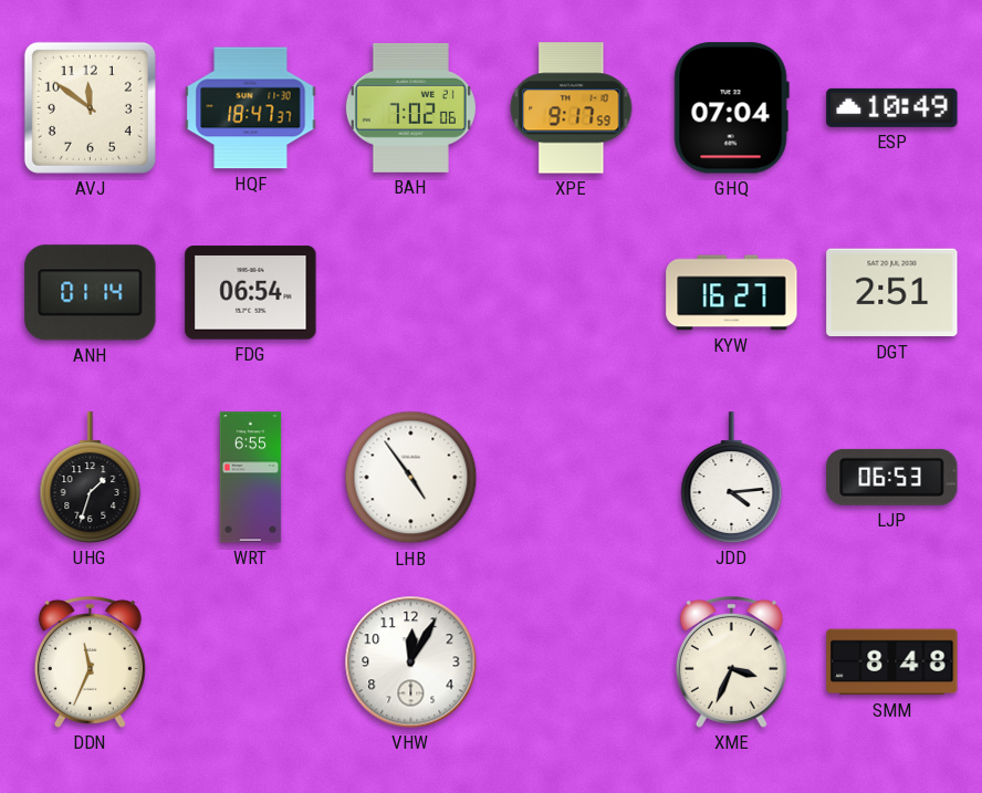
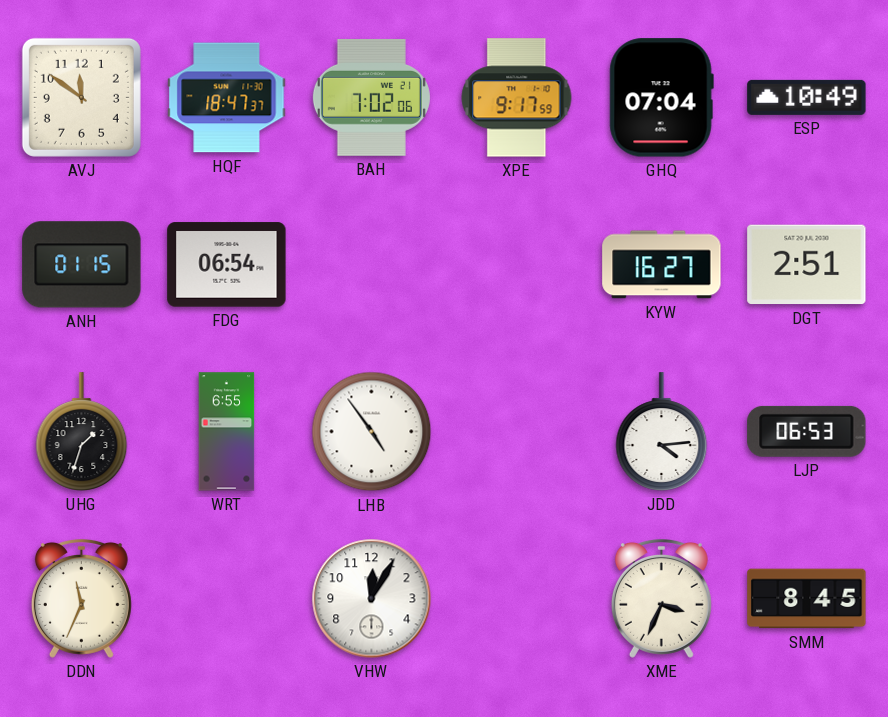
ANH: 01:14 -> 01:15
SMM: 8:48 -> 8:45
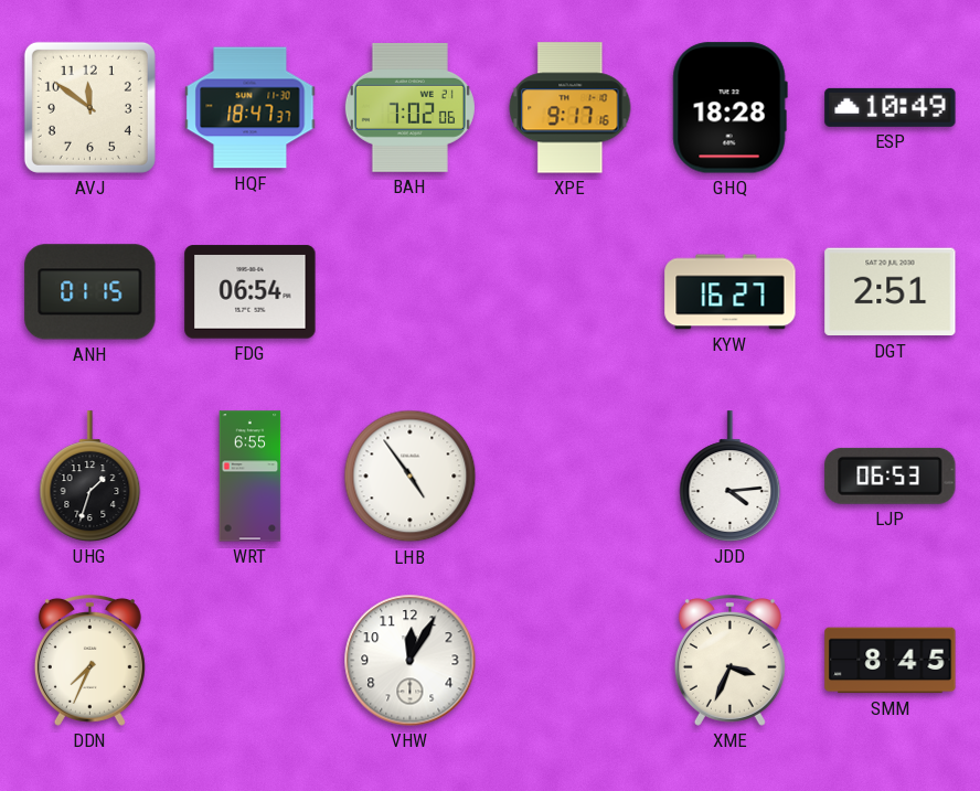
XPE: 9:17:59 -> 9:17:16
GHQ: 07:04 -> 18:28
DDN: 11:34 -> 7:34
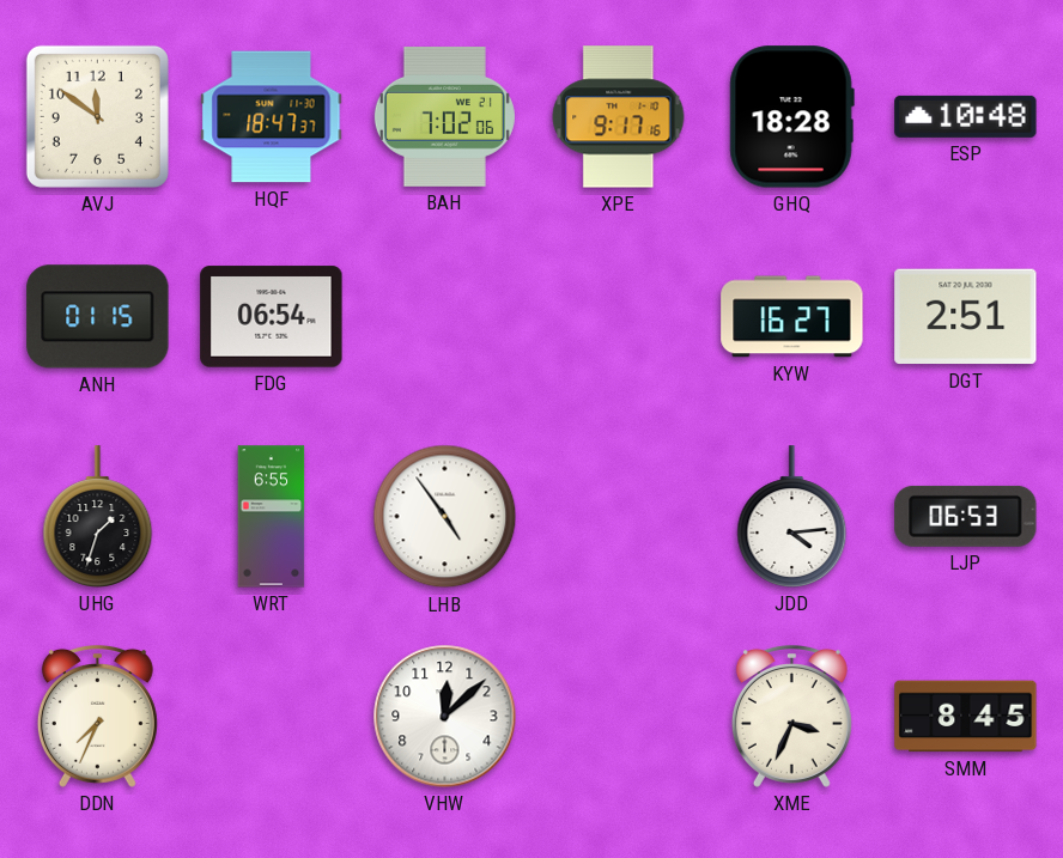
ESP: 10:49 -> 10:48
VHW: 12:05 -> 12:08
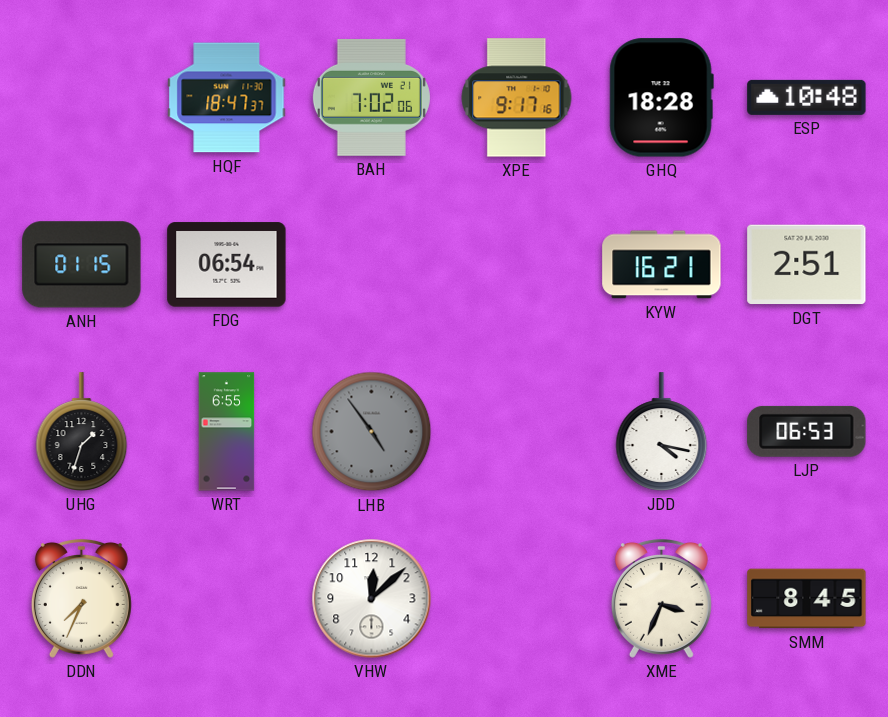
AVJ: 11:51 -> none
KYW: 16:27 -> 16:21
LHB dial: white -> grey
JDD: 4:14 -> 4:17
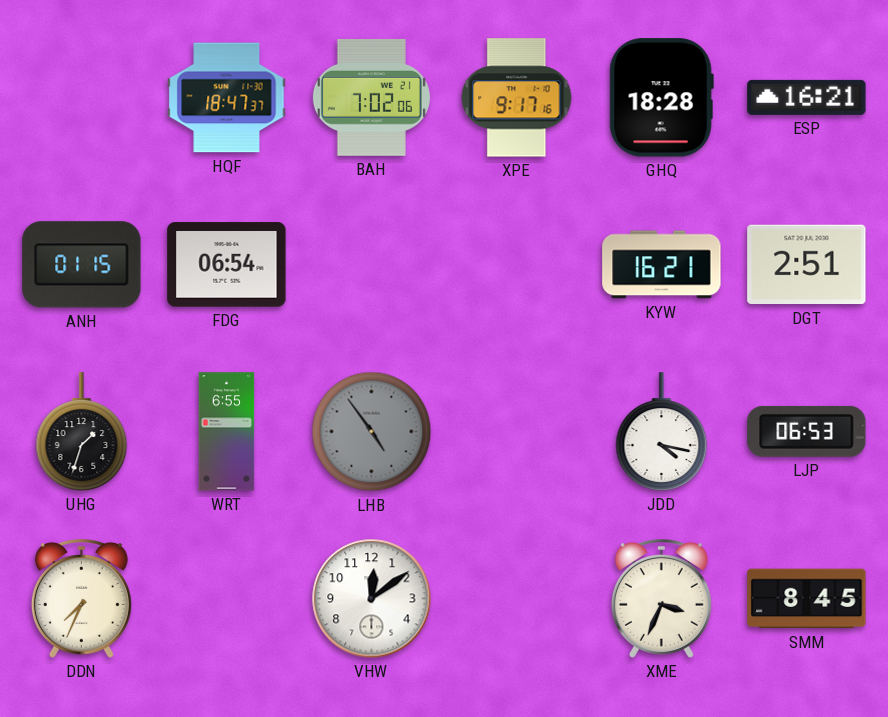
ESP: 10:48 -> 16:21
VHW: 12:08 -> 12:09
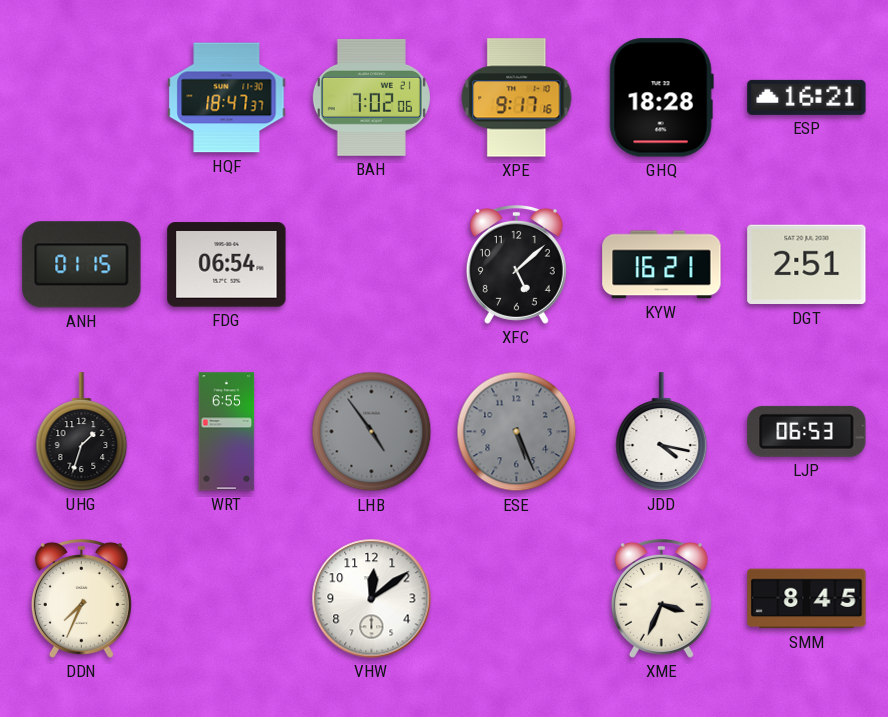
XFC: none -> 5:08
ESE: none -> 5:26
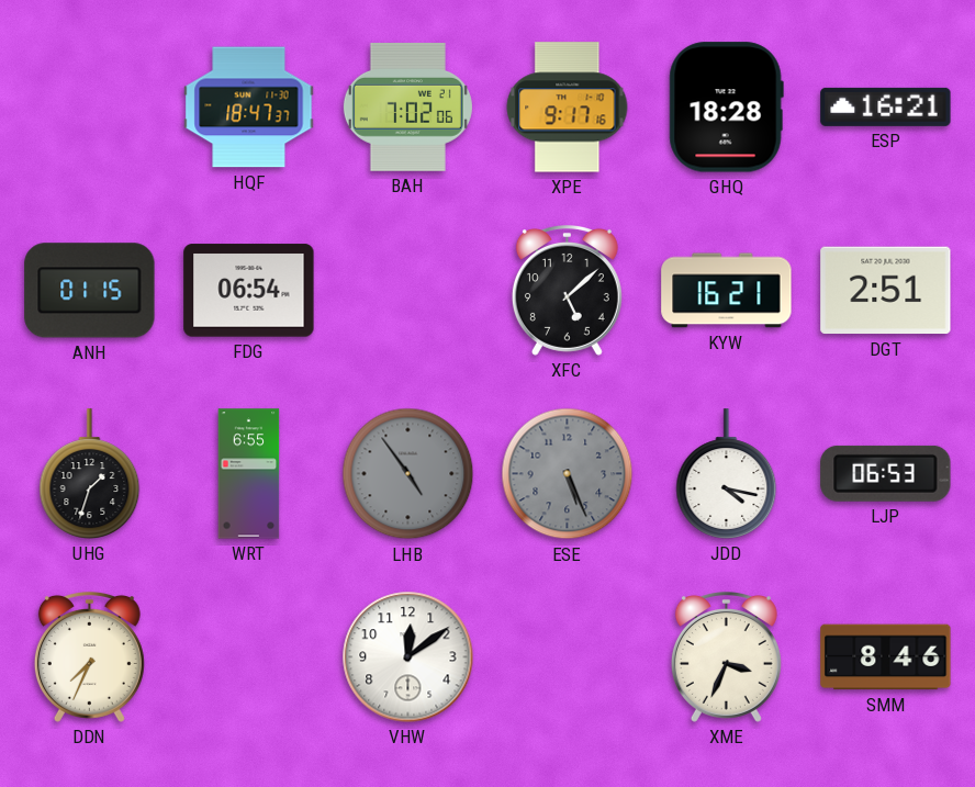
SMM: 8:45 -> 8:46
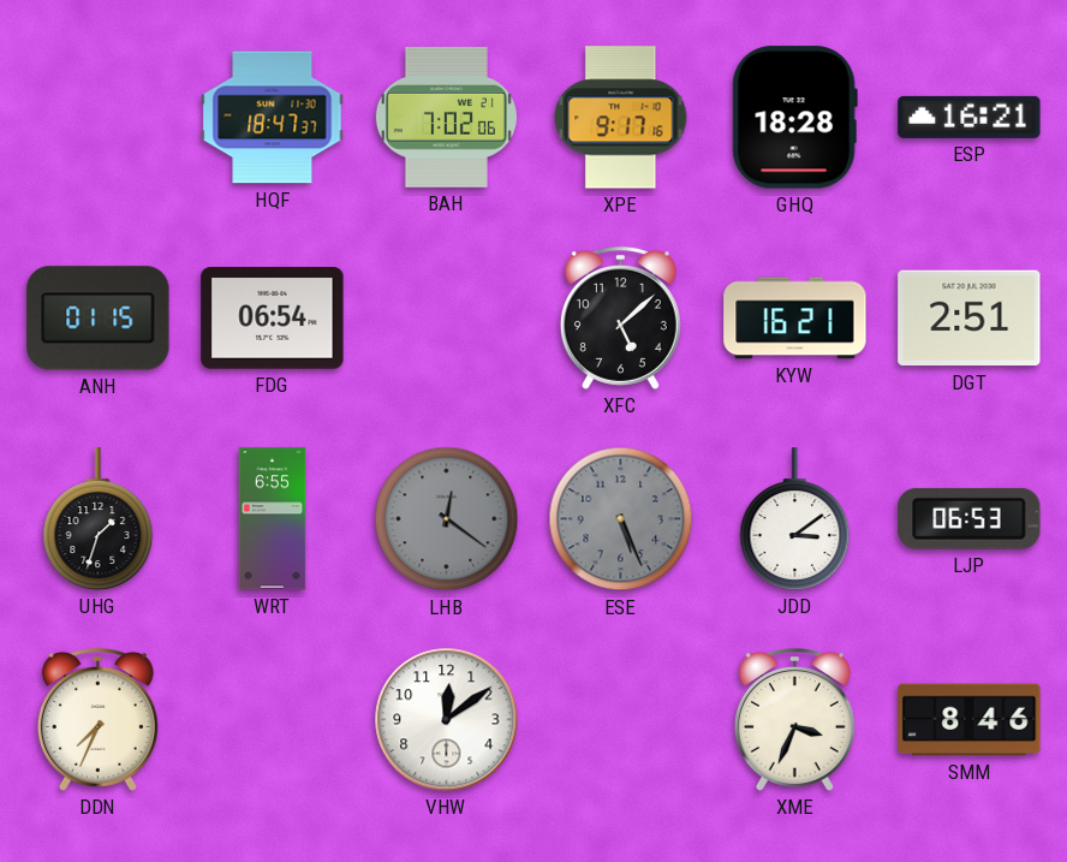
LHB: 4:54 -> 12:21
JDD: 4:17 -> 3:09
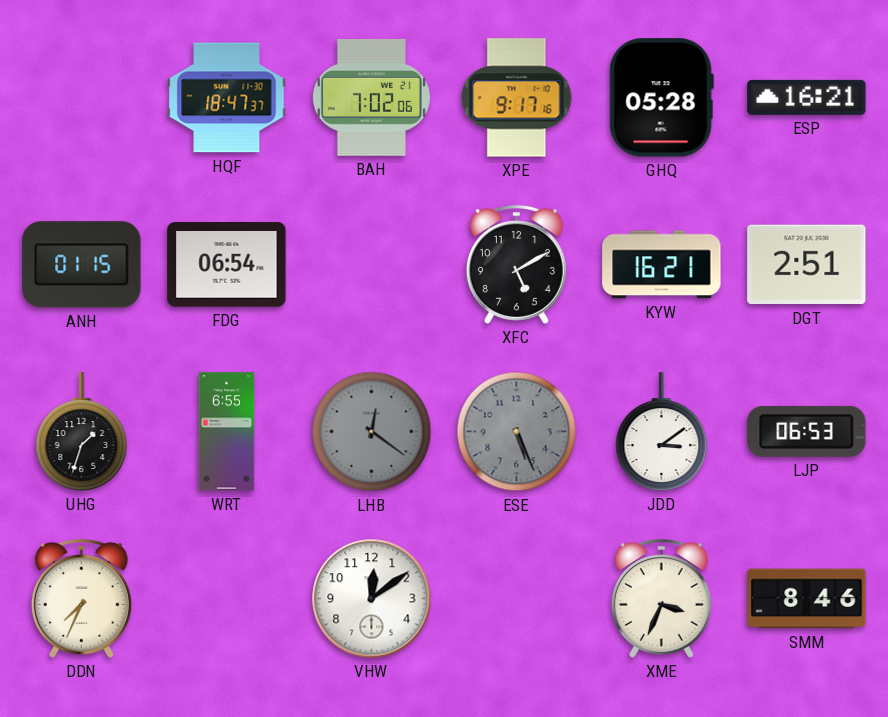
GHQ: 18:28 -> 05:28
XFC: 5:08 -> 5:10
